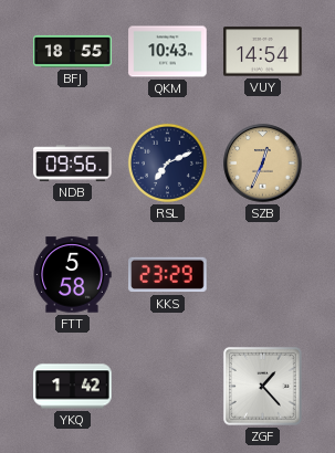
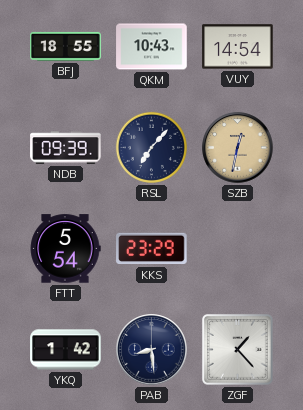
NDB: 09:56 -> 09:39
RSL: 7:11 -> 7:07
SZB: 12:34 -> 12:32
FTT: 5:58 -> 5:54
PAB: none -> 8:29
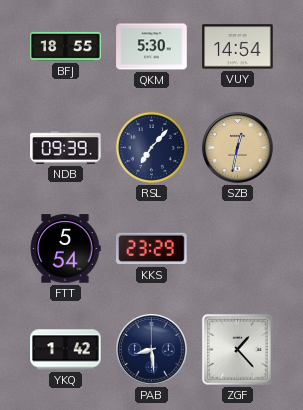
QKM: 10:43 -> 5:30
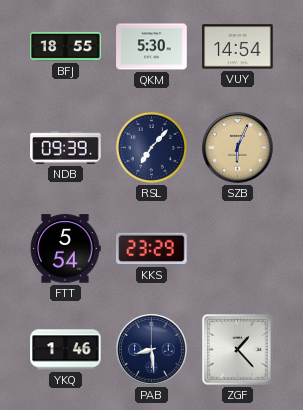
SZB: 12:32 -> 6:04
YKQ: 1:42 -> 1:46
